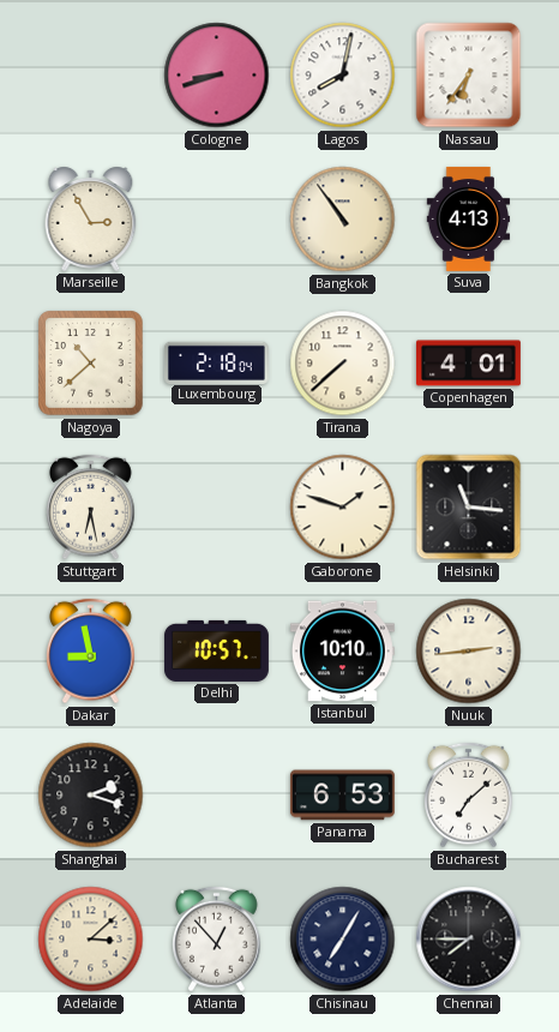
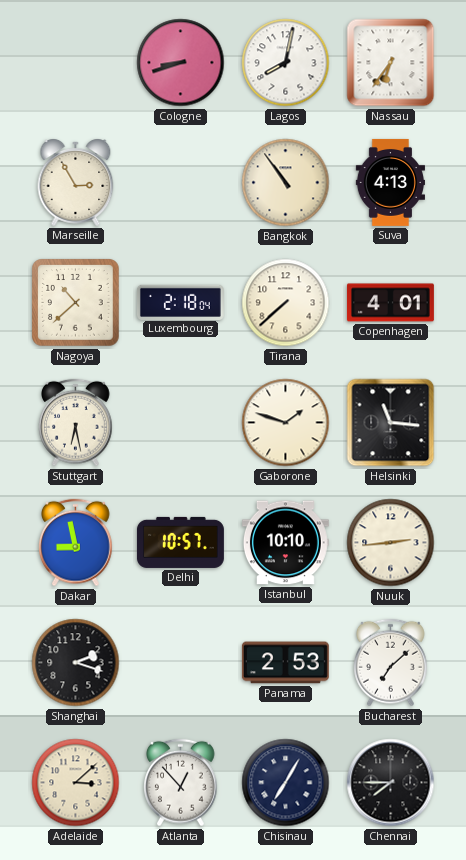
Panama: 6:53 -> 2:53
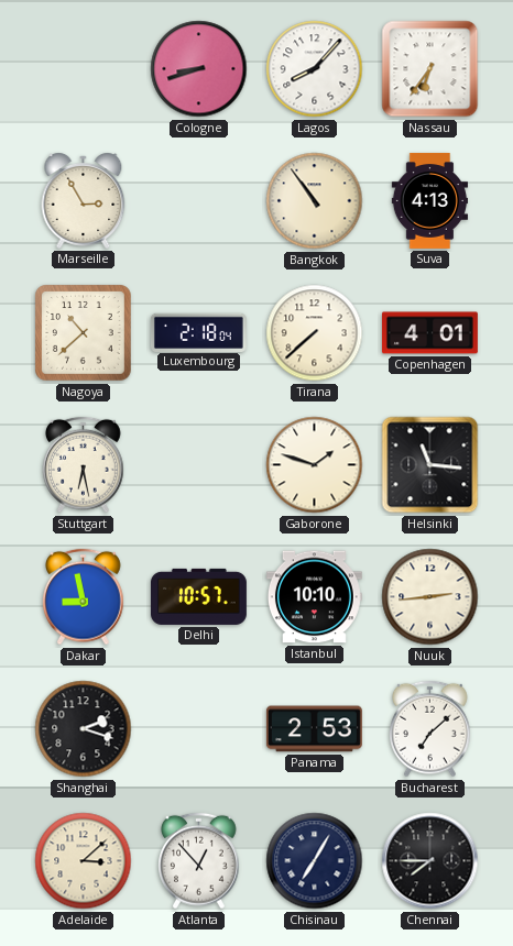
Lagos: 8:02 -> 8:07
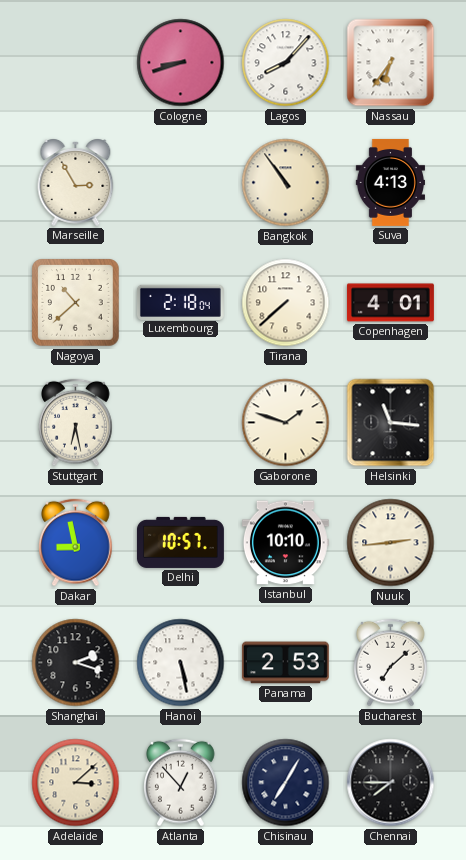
Hanoi: none -> 5:28
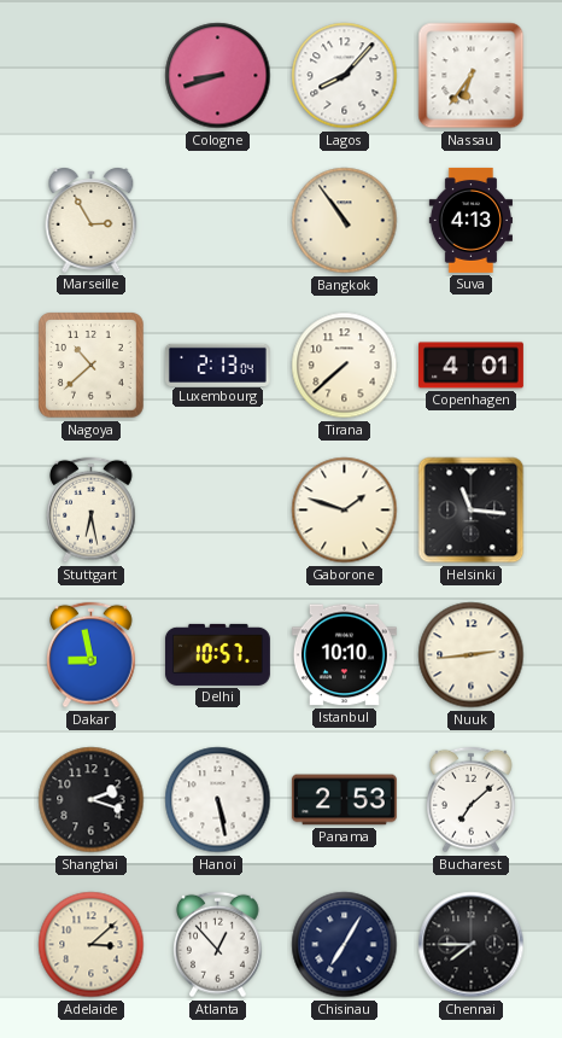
Luxembourg: 2:18 -> 2:13
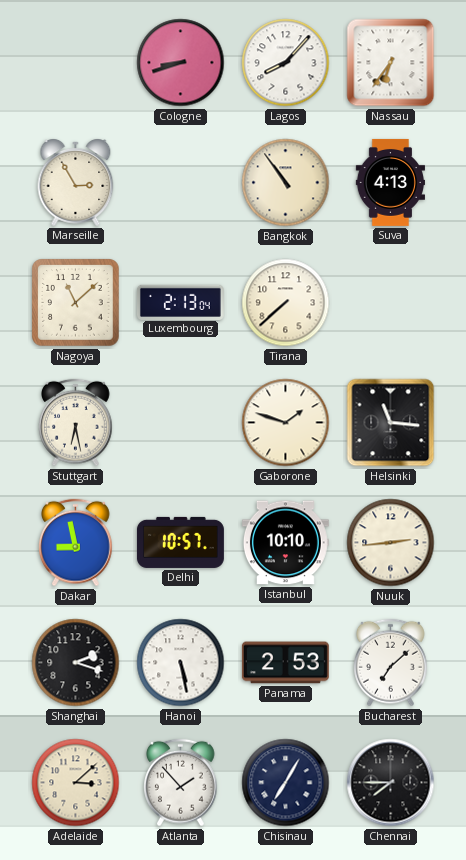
Nagoya: 10:38 -> 11:08
Copenhagen: 4:01 -> none
Atlanta: 12:53 -> 1:53
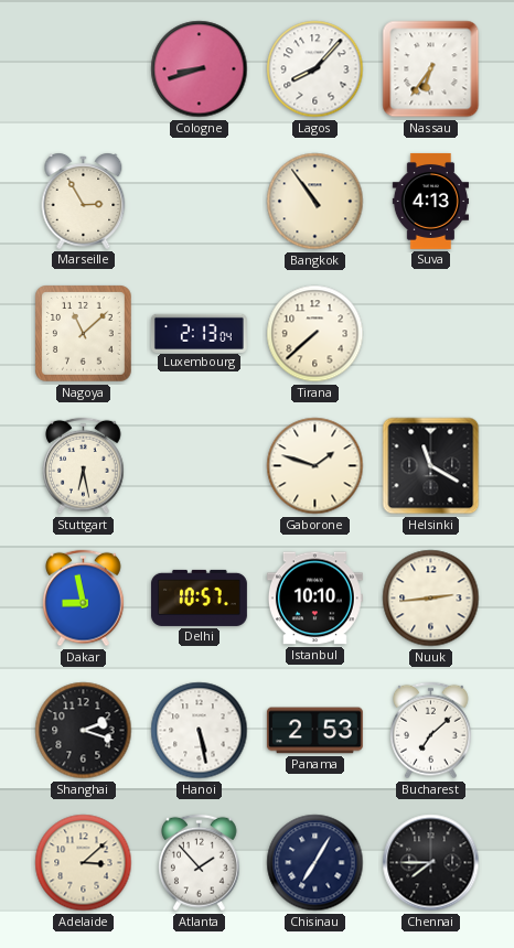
Helsinki: 11:16 -> 11:20
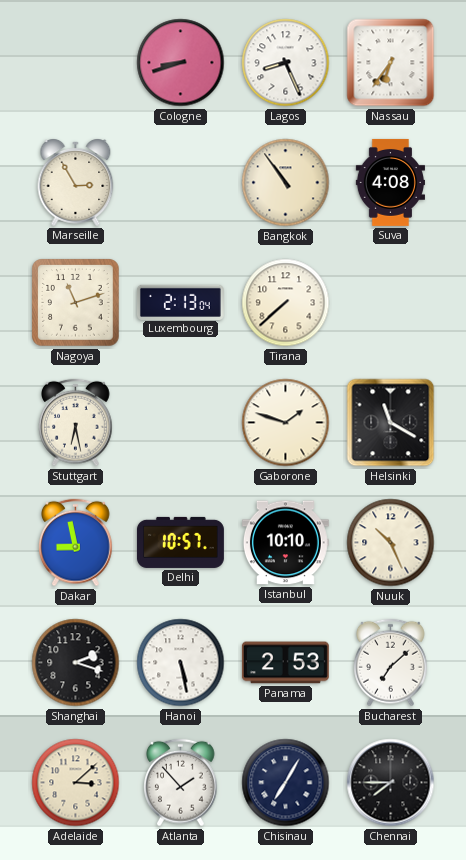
Lagos: 8:07 -> 8:26
Suva: 4:13 -> 4:08
Nagoya: 11:08 -> 11:12
Nuuk: 2:44 -> 10:26
